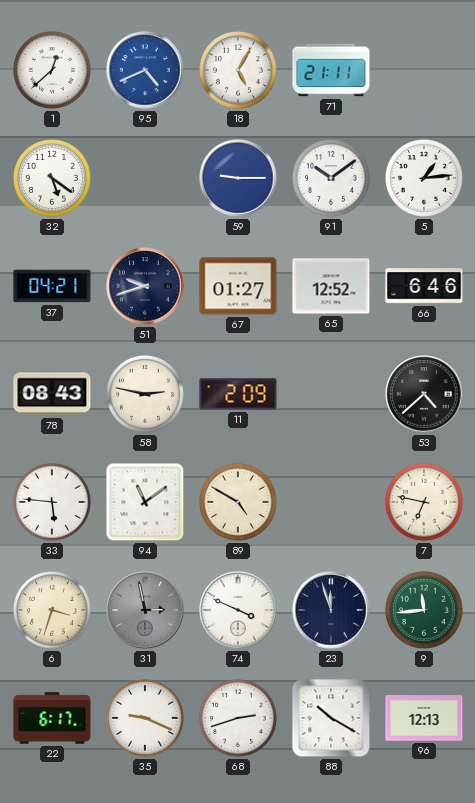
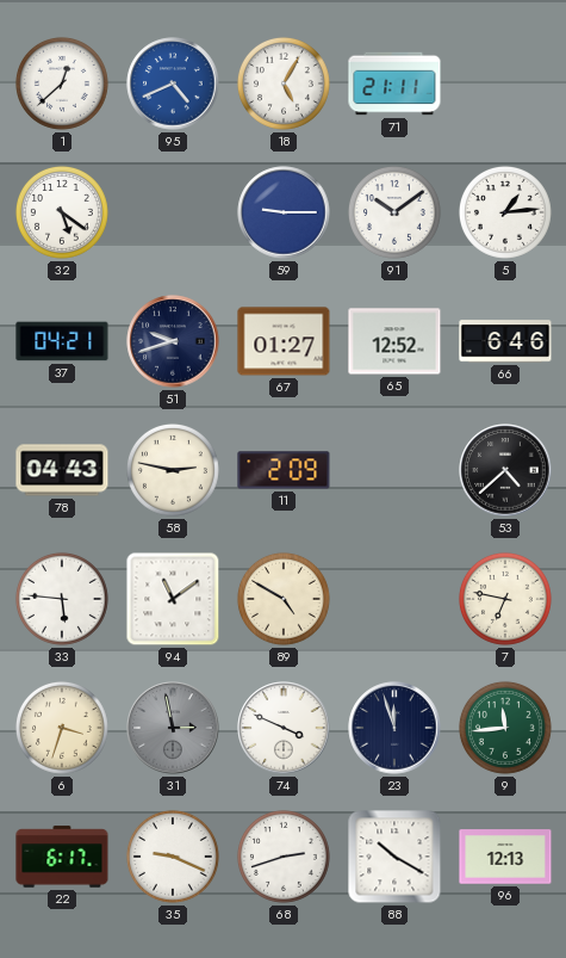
78: 08:43 -> 04:43
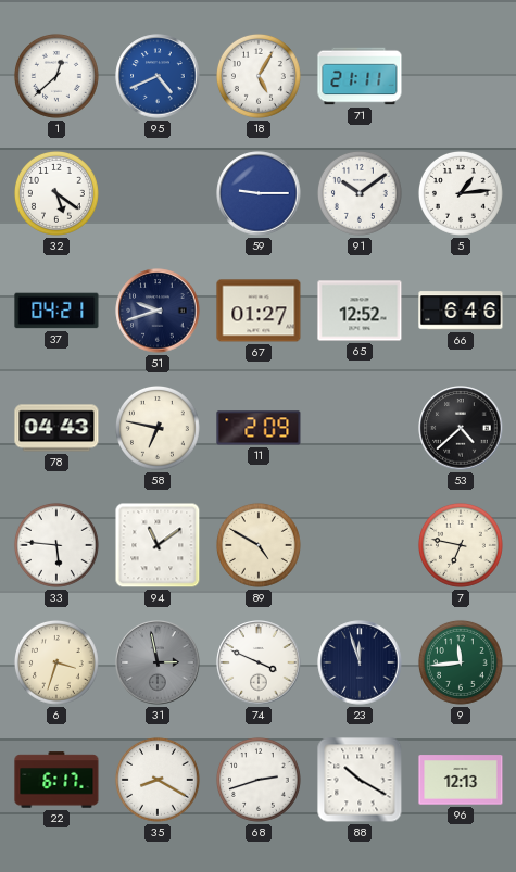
58: 2:47 -> 6:47
35: 9:19 -> 8:20
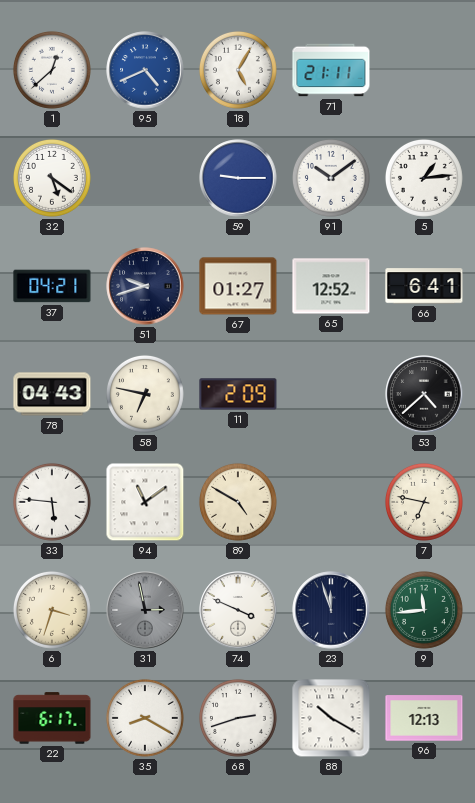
66: 6:46 -> 6:41
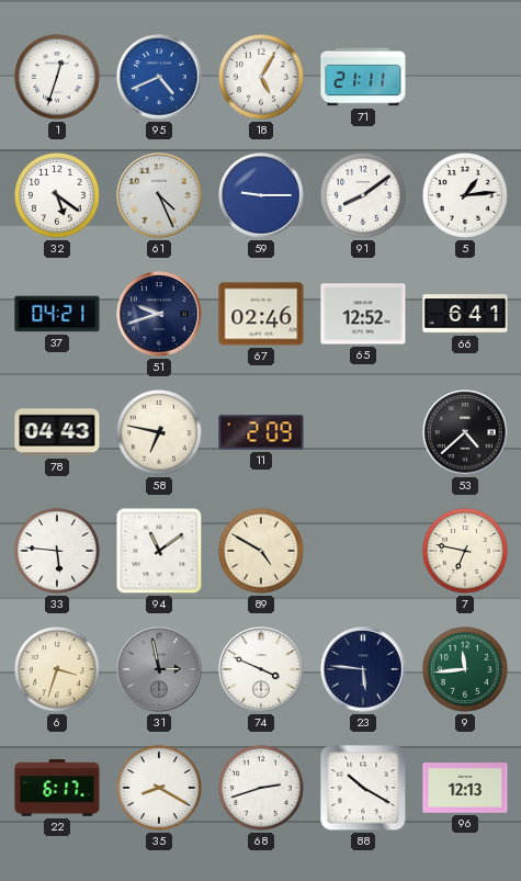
1: 12:38 -> 12:33
61: none -> 4:26
91: 10:09 -> 8:09
67: 01:27 -> 02:46
23: 11:57 -> 5:46
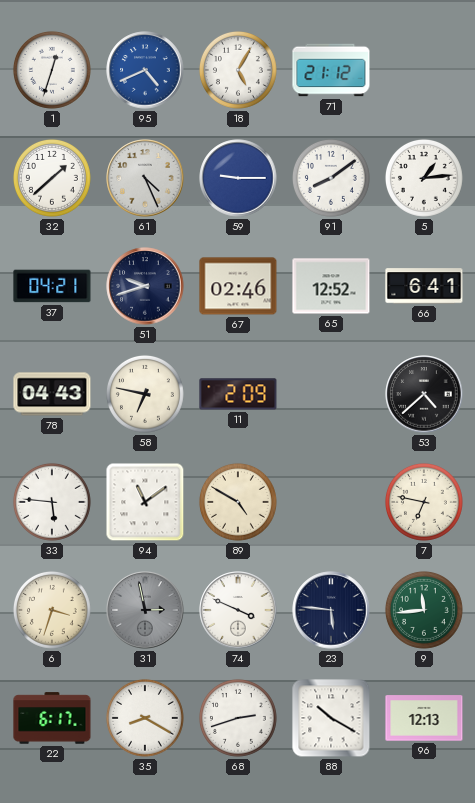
71: 21:11 -> 21:12
32: 5:21 -> 1:38
